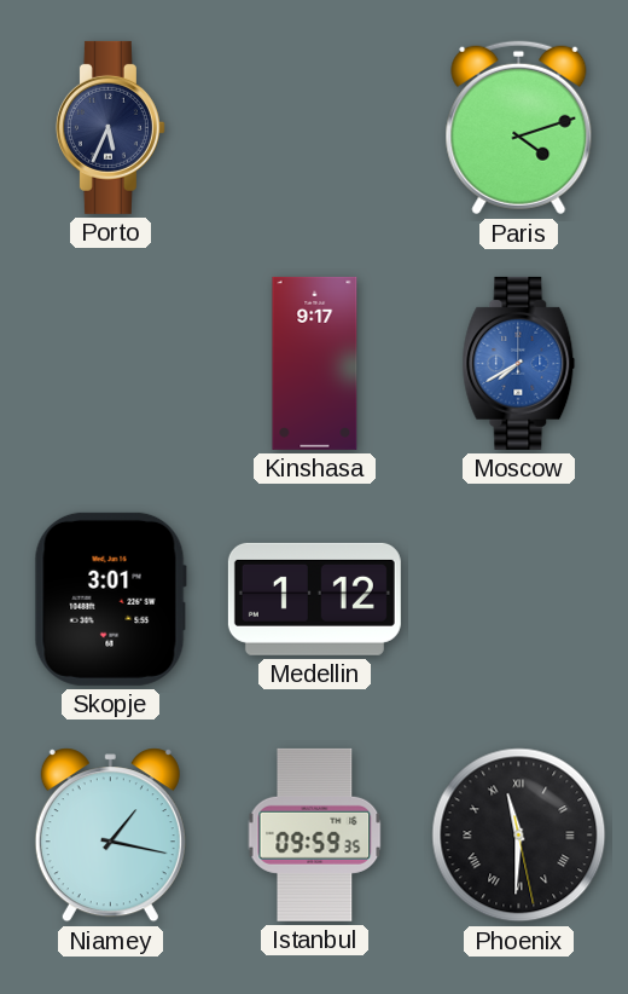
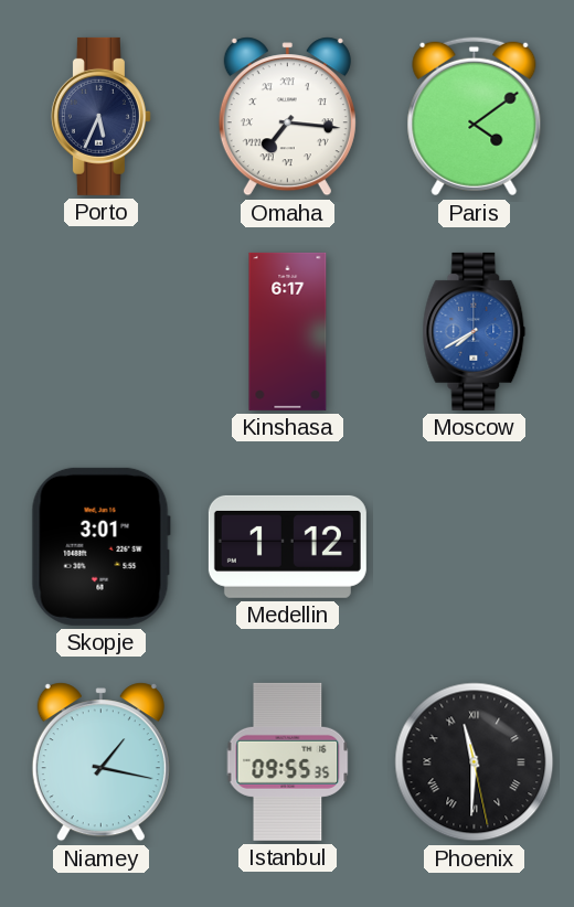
Omaha: none -> 7:16
Paris: 4:12 -> 4:09
Kinshasa: 9:17 -> 6:17
Istanbul: 09:59 -> 09:55
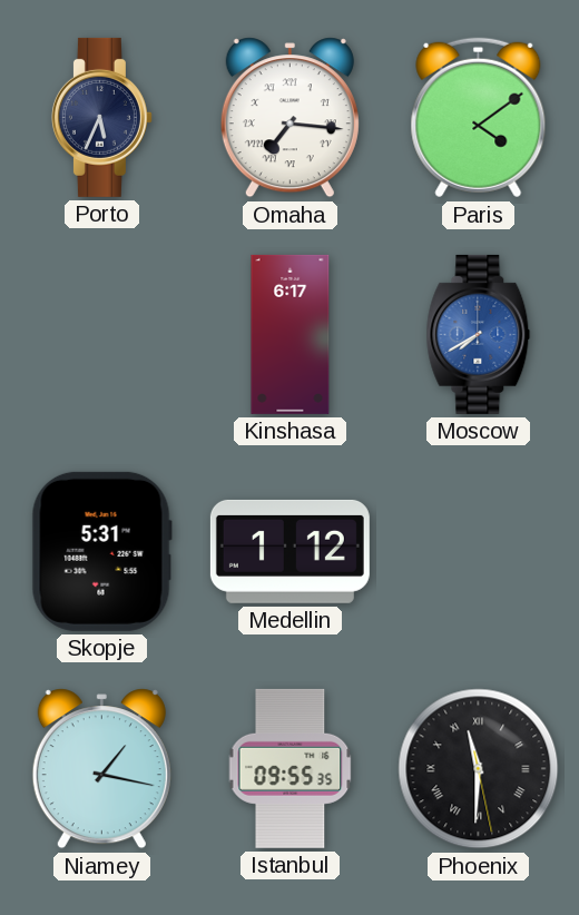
Skopje: 3:01 -> 5:31
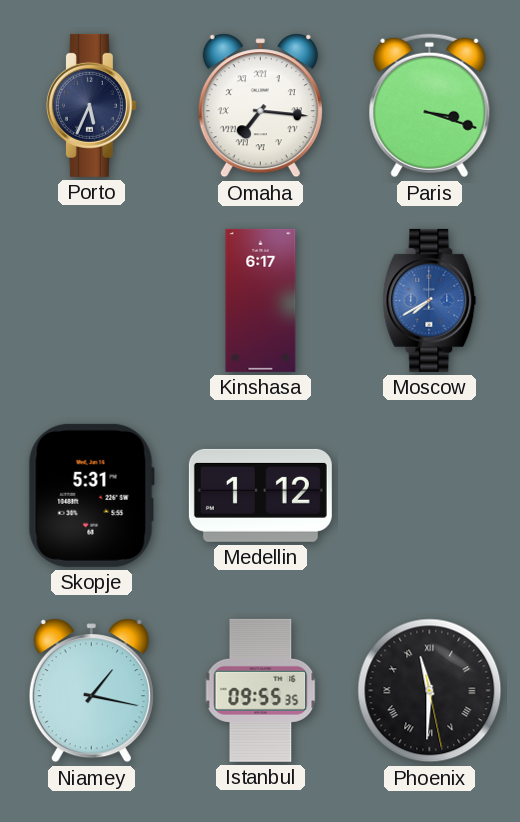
Paris: 4:09 -> 3:18
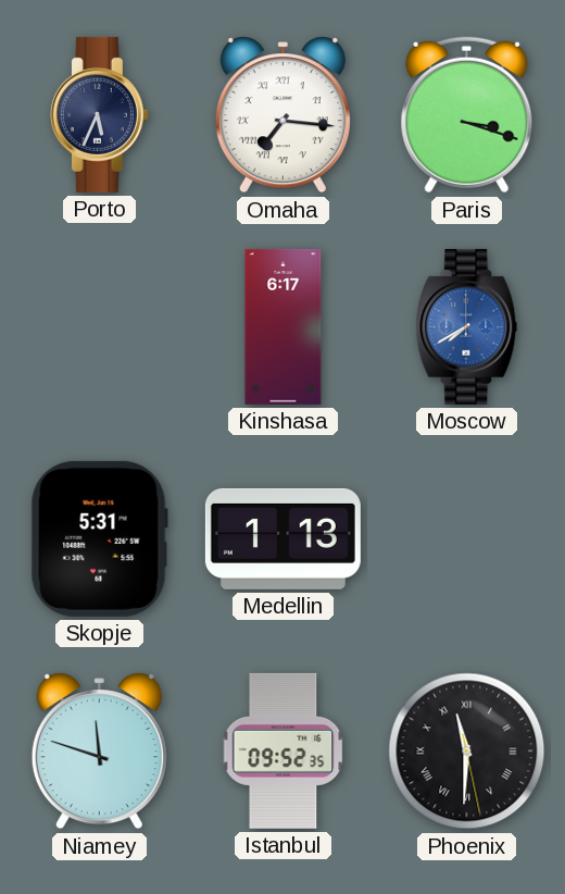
Medellin: 1:12 -> 1:13
Niamey: 1:17 -> 11:48
Istanbul: 09:55 -> 09:52
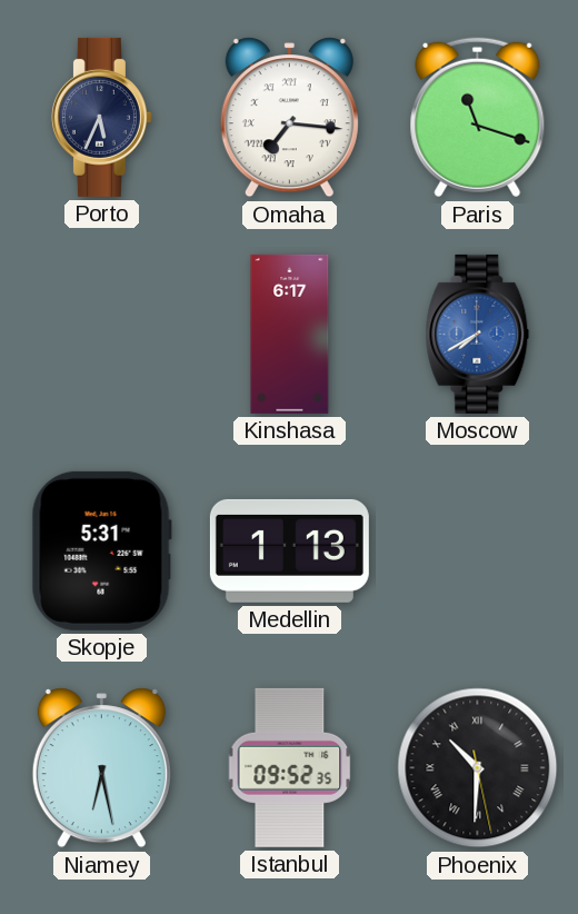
Paris: 3:18 -> 11:18
Niamey: 11:48 -> 6:28
Phoenix: 11:30 -> 10:30
